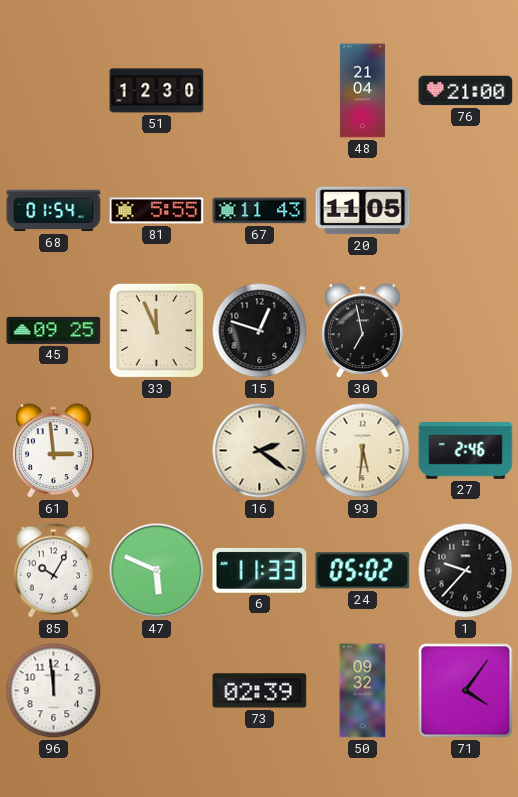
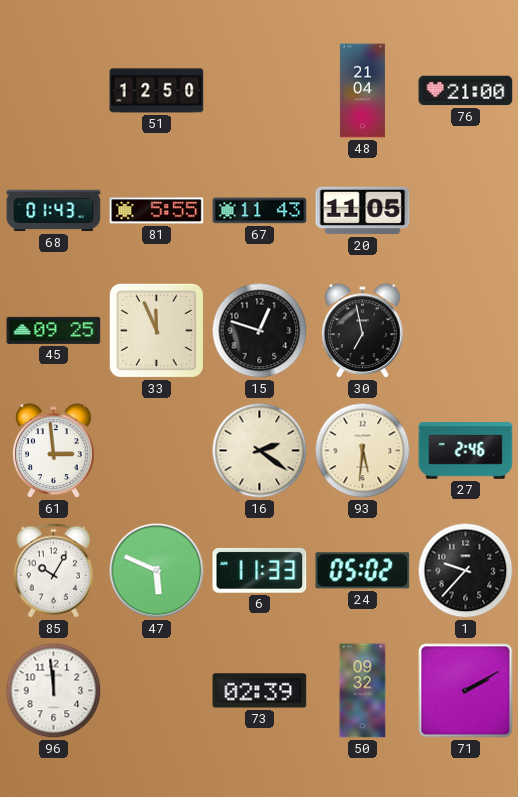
51: 12:30 -> 12:50
68: 01:54 -> 01:43
71: 4:06 -> 2:10
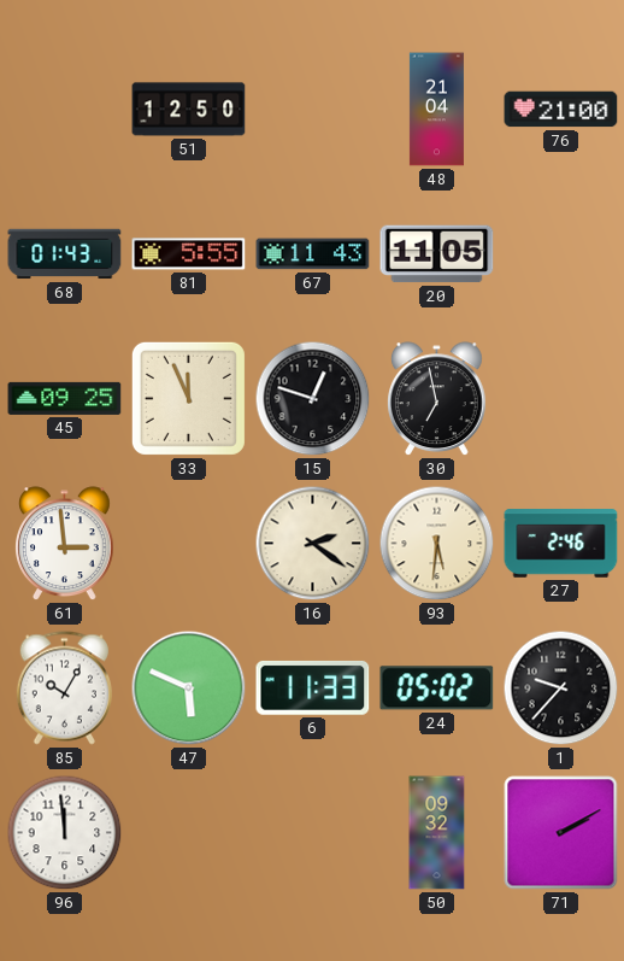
73: 02:39 -> none
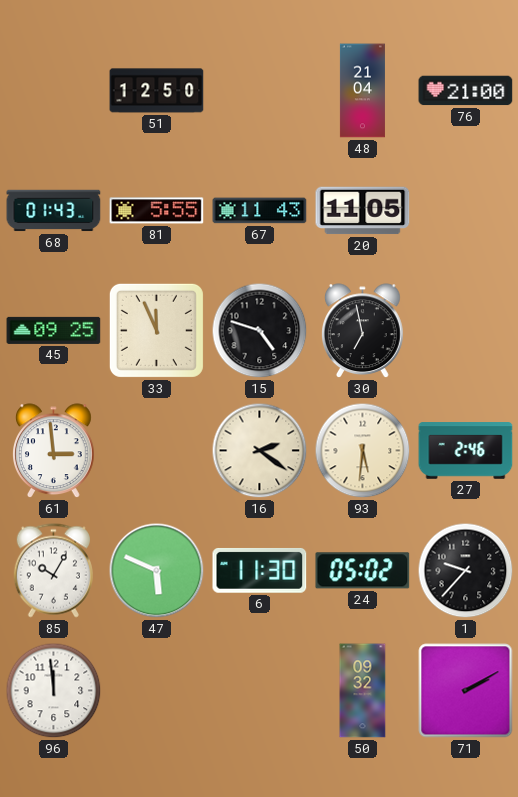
15: 12:48 -> 4:48
6: 11:33 -> 11:30
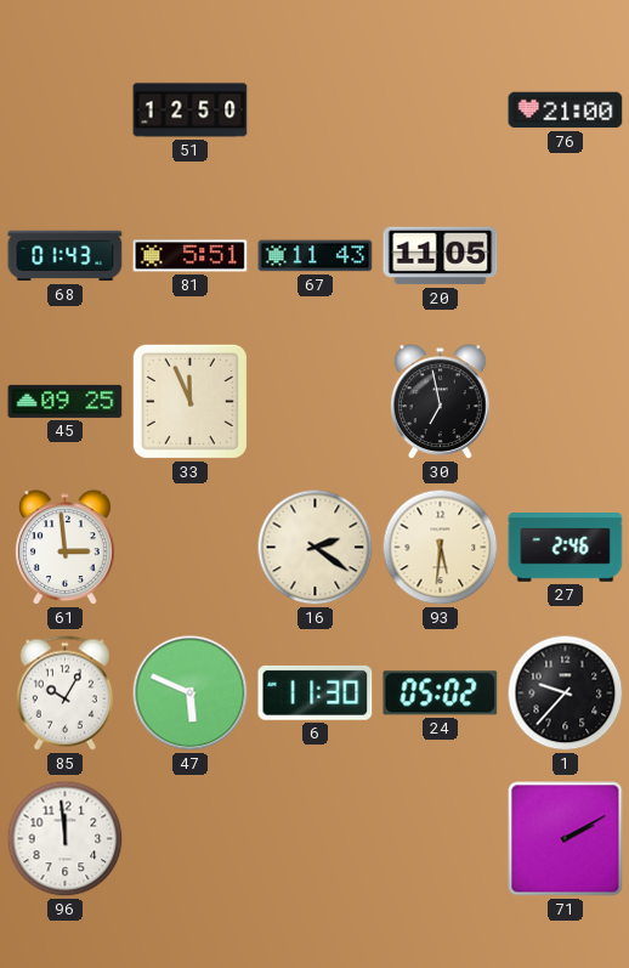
48: 21:04 -> none
81: 5:55 -> 5:51
15: 4:48 -> none
50: 09:32 -> none
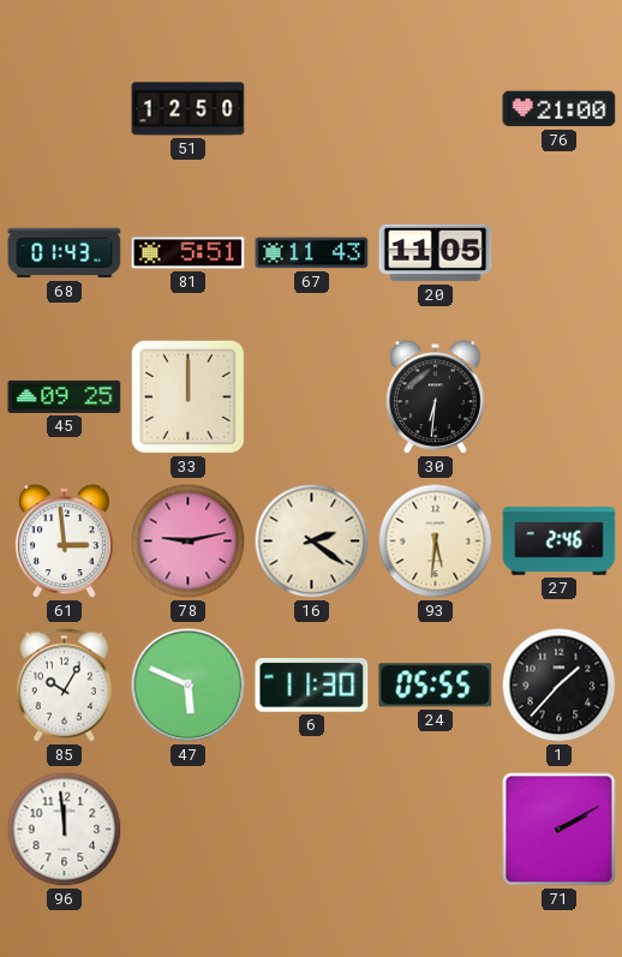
33: 11:56 -> 12:00
30: 6:58 -> 6:31
78: none -> 9:13
24: 05:02 -> 05:55
1: 9:37 -> 1:37
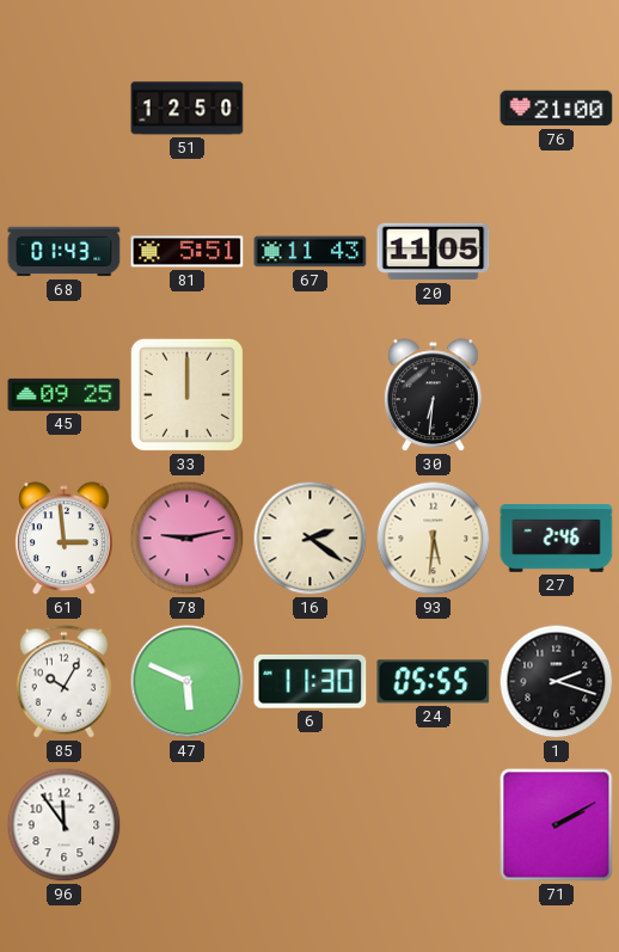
1: 1:37 -> 2:18
96: 11:59 -> 11:54
